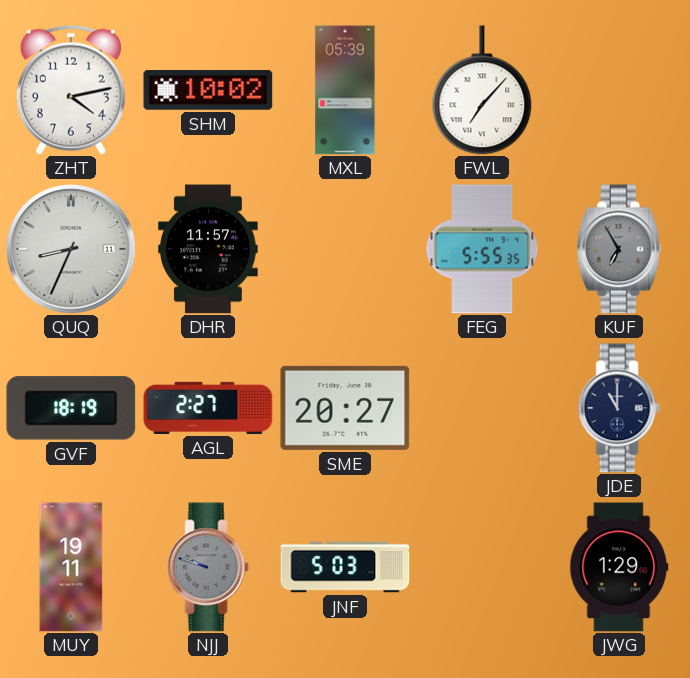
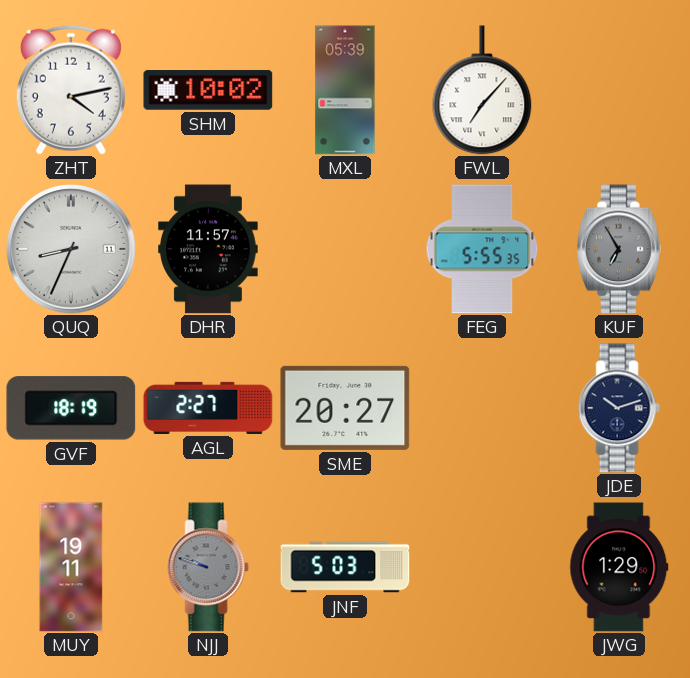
JDE: 11:00 -> 10:12
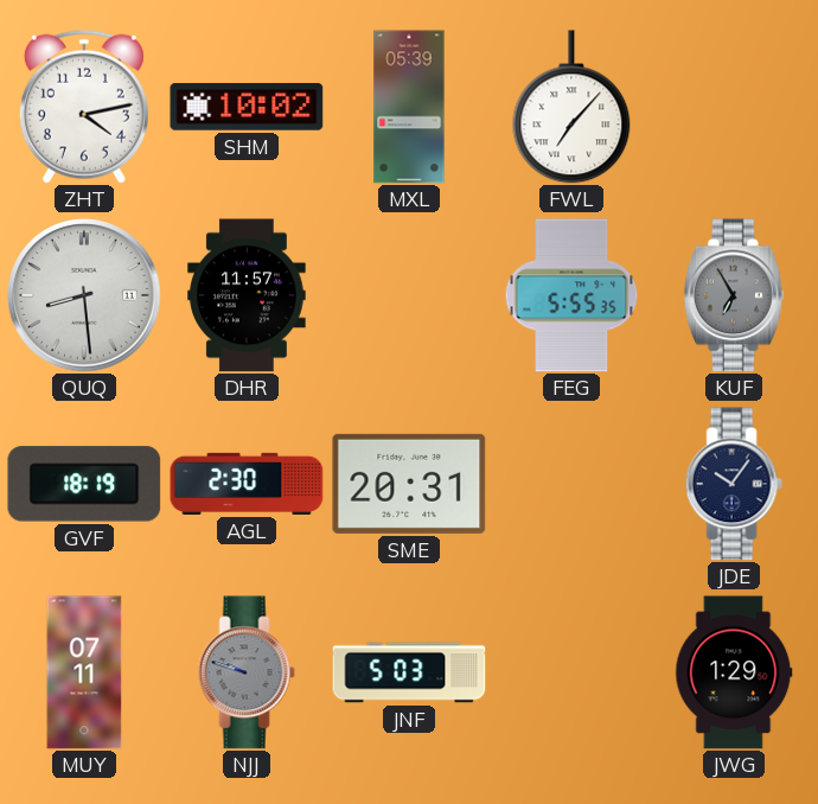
QUQ: 8:34 -> 8:29
AGL: 2:27 -> 2:30
SME: 20:27 -> 20:31
JDE: 10:12 -> 10:06
MUY: 19:11 -> 07:11
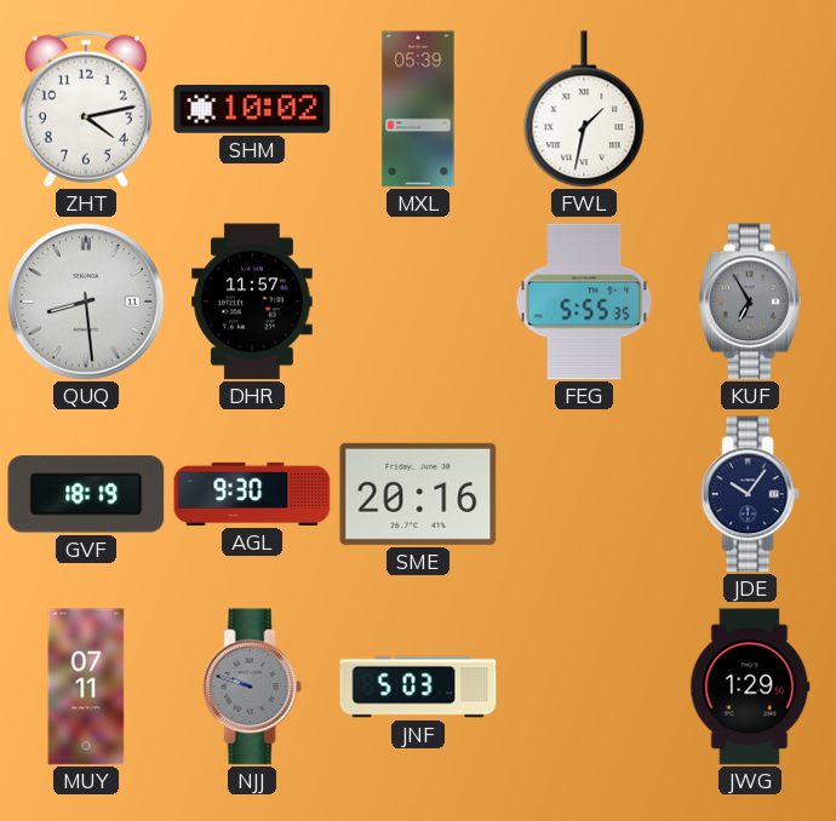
FWL: 7:07 -> 1:32
AGL: 2:30 -> 9:30
SME: 20:31 -> 20:16
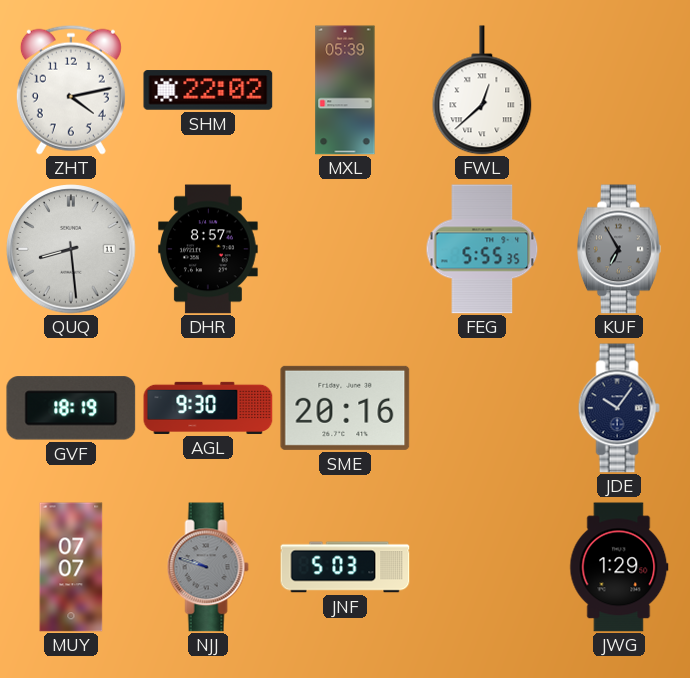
SHM: 10:02 -> 22:02
FWL: 1:32 -> 12:38
DHR: 11:57 -> 8:57
MUY: 07:11 -> 07:07
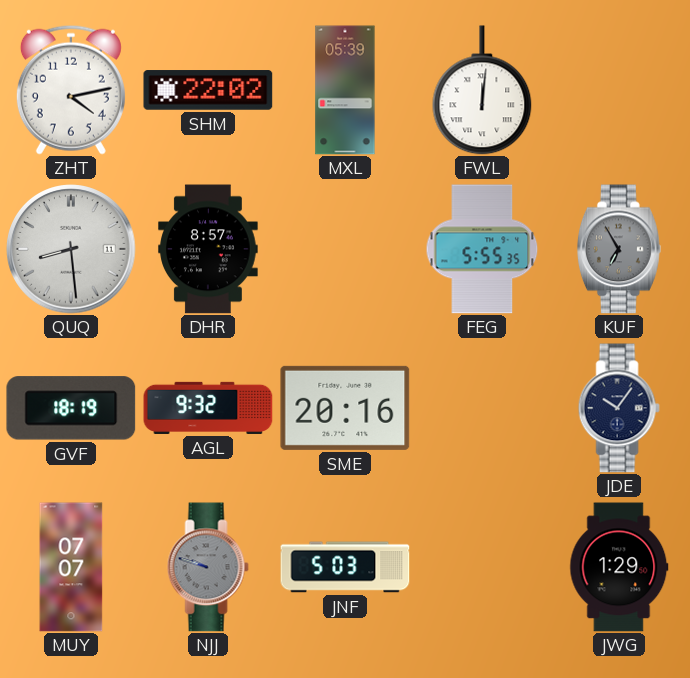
FWL: 12:38 -> 12:01
AGL: 9:30 -> 9:32
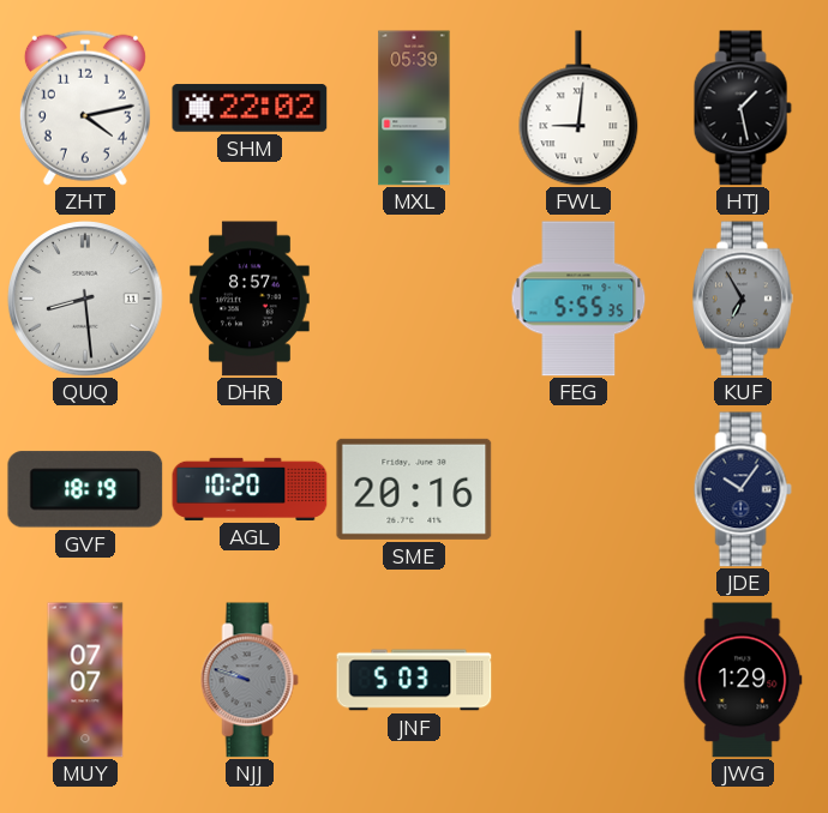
FWL: 12:01 -> 9:01
HTJ: none -> 1:28
AGL: 9:32 -> 10:20
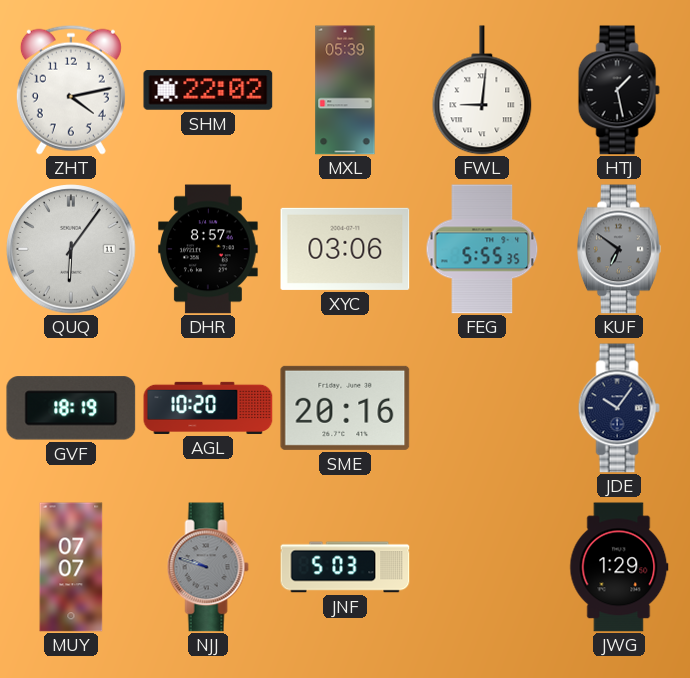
QUQ: 8:29 -> 6:06
XYC: none -> 03:06
KUF: 6:55 -> 6:51
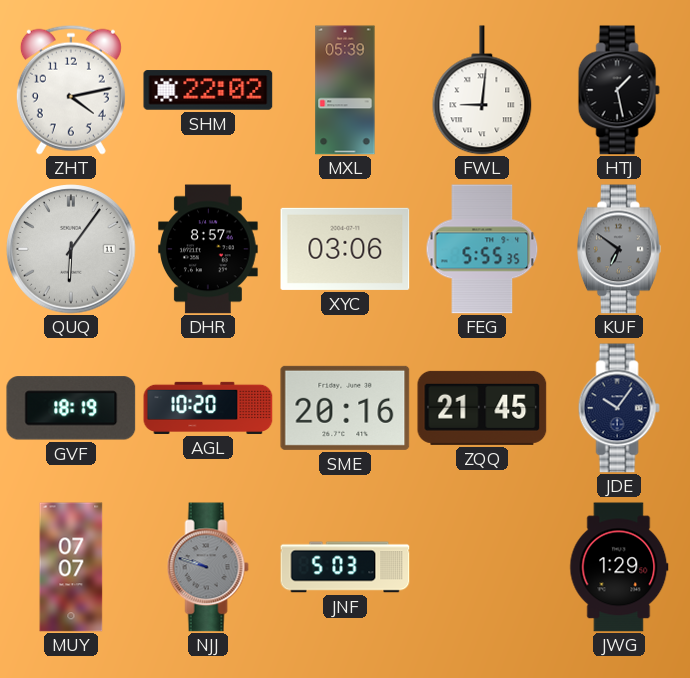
ZQQ: none -> 21:45
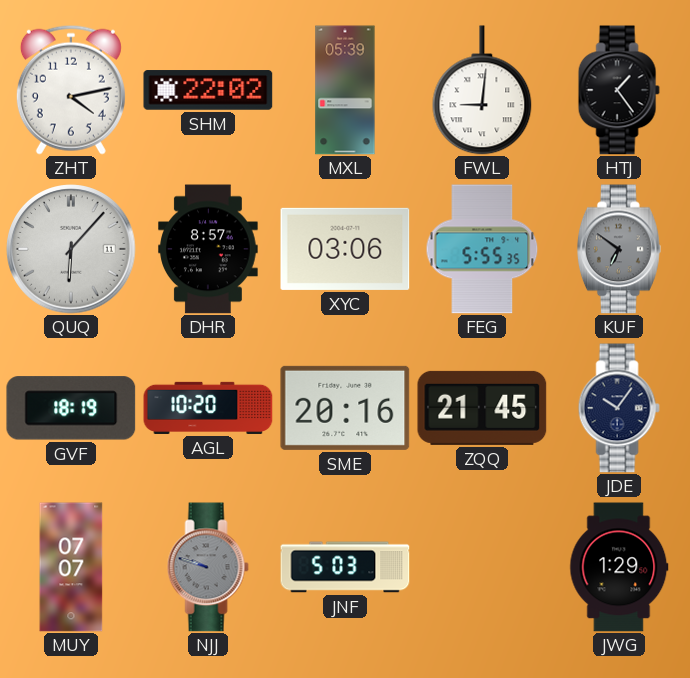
HTJ: 1:28 -> 1:24
QUQ: 6:06 -> 6:07
